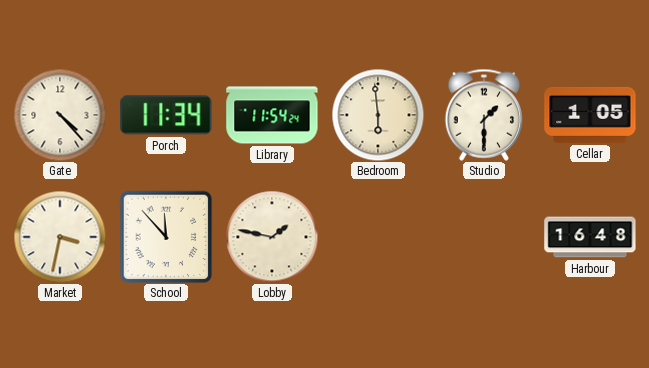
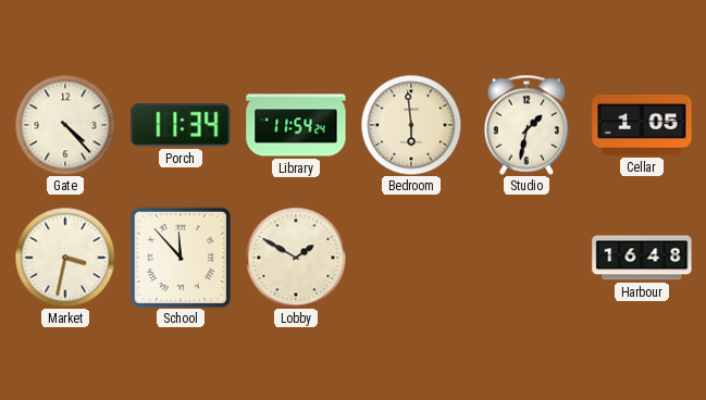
Studio: 1:30 -> 1:32
Lobby: 1:47 -> 1:50
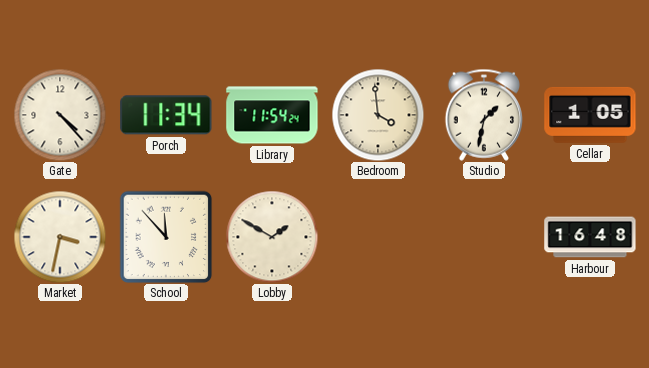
Bedroom: 5:59 -> 3:59
